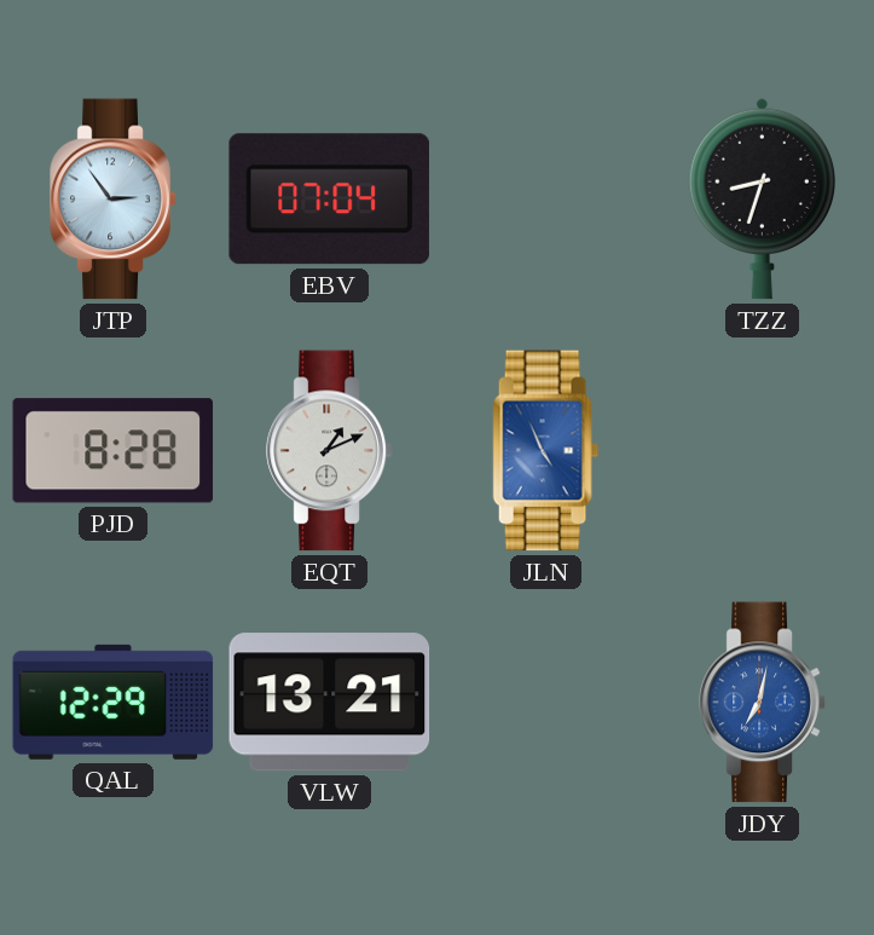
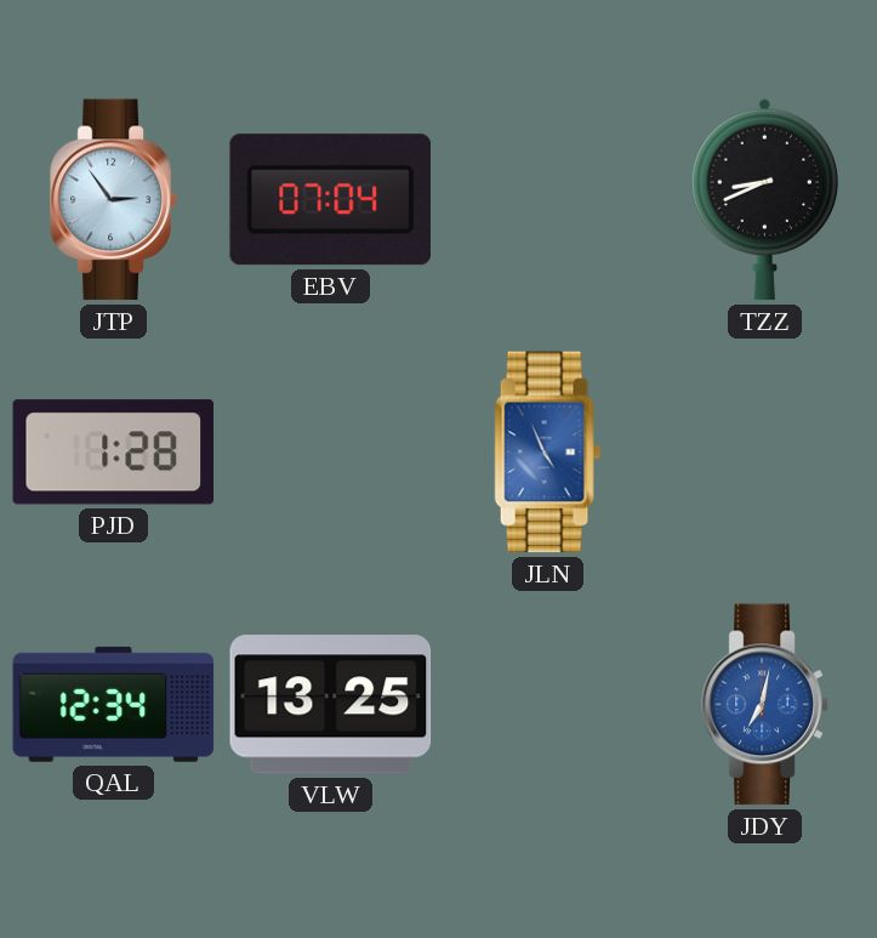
TZZ: 8:33 -> 8:41
PJD: 8:28 -> 1:28
EQT: 1:11 -> none
QAL: 12:29 -> 12:34
VLW: 13:21 -> 13:25
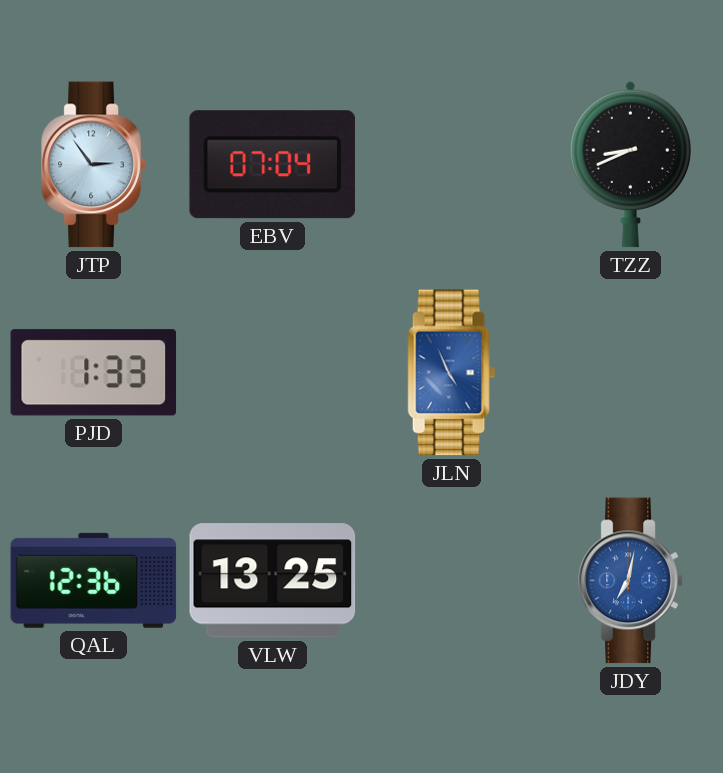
PJD: 1:28 -> 1:33
QAL: 12:34 -> 12:36
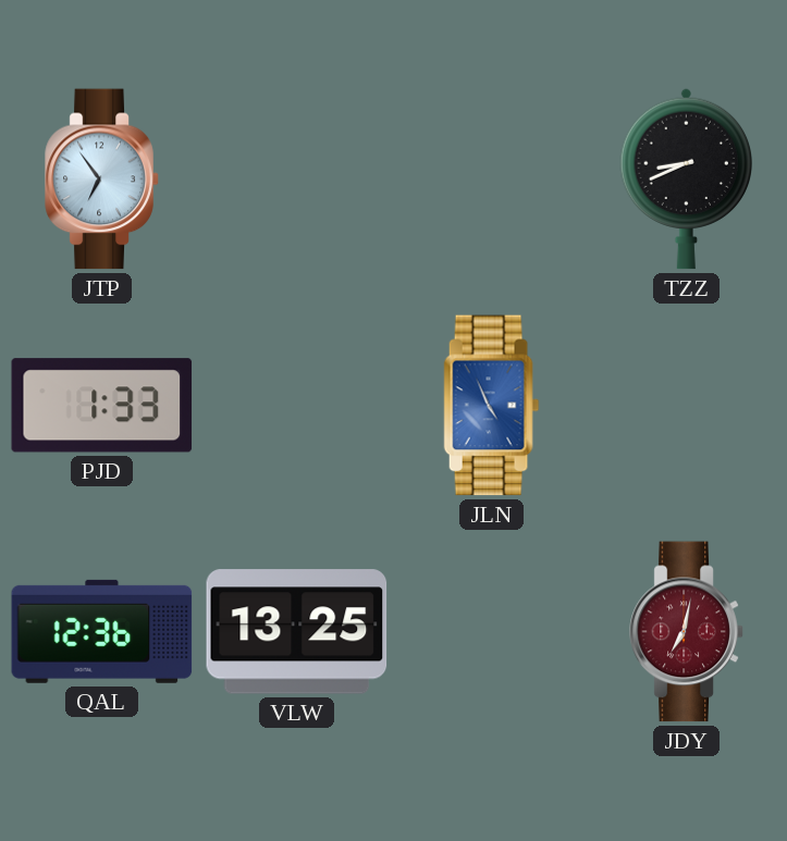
JTP: 2:54 -> 6:54
EBV: 07:04 -> none
JDY dial: blue -> burgundy
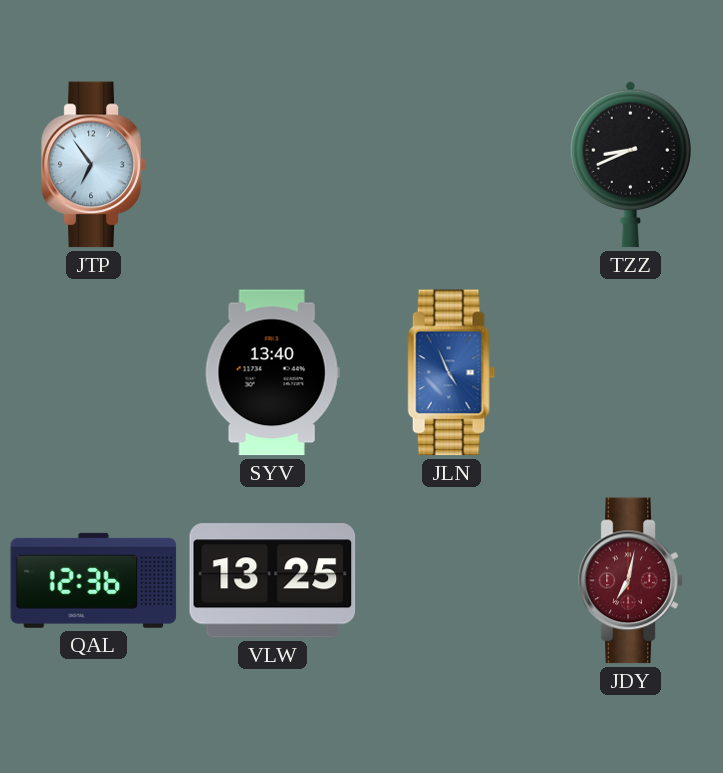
PJD: 1:33 -> none
SYV: none -> 13:40
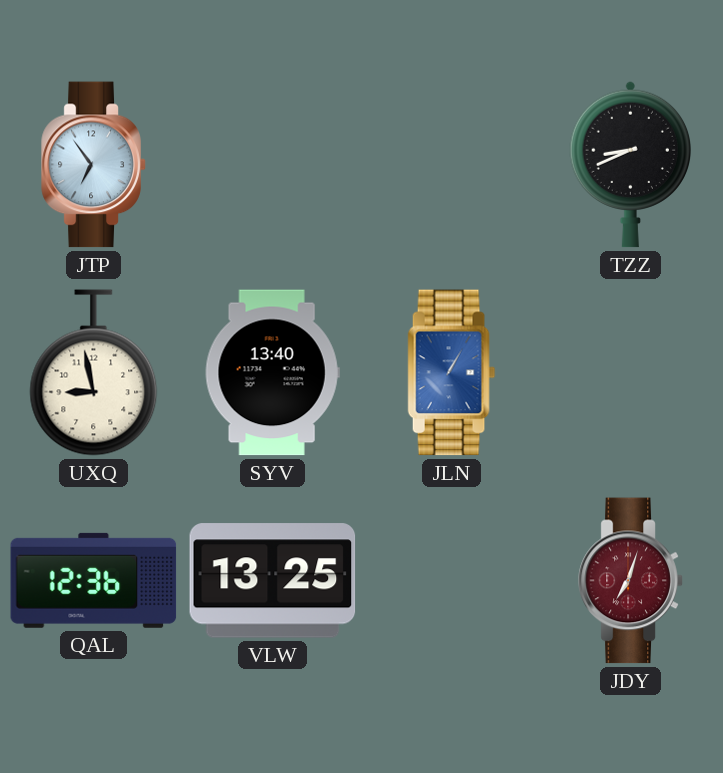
UXQ: none -> 8:58
JLN: 4:56 -> 1:05
JDY: 7:02 -> 7:03
